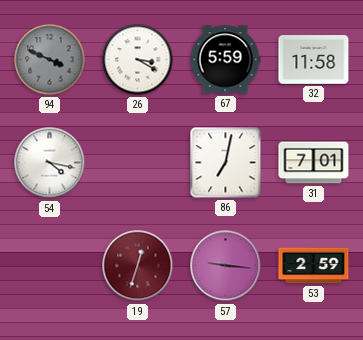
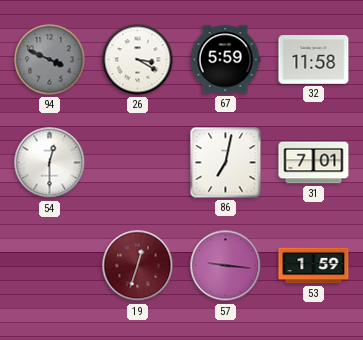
54: 4:17 -> 12:30
53: 2:59 -> 1:59
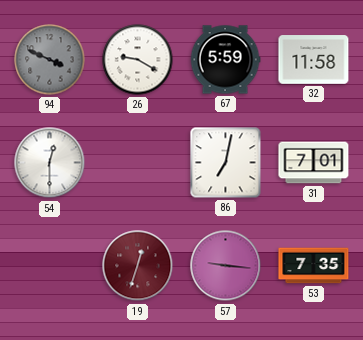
26: 3:20 -> 9:20
53: 1:59 -> 7:35
